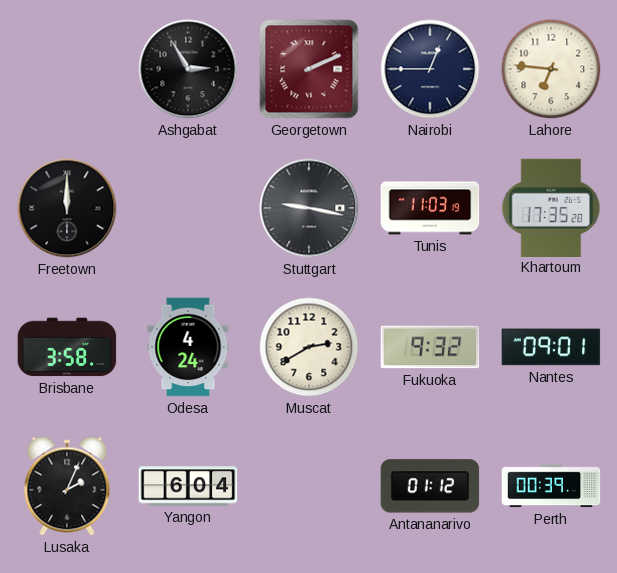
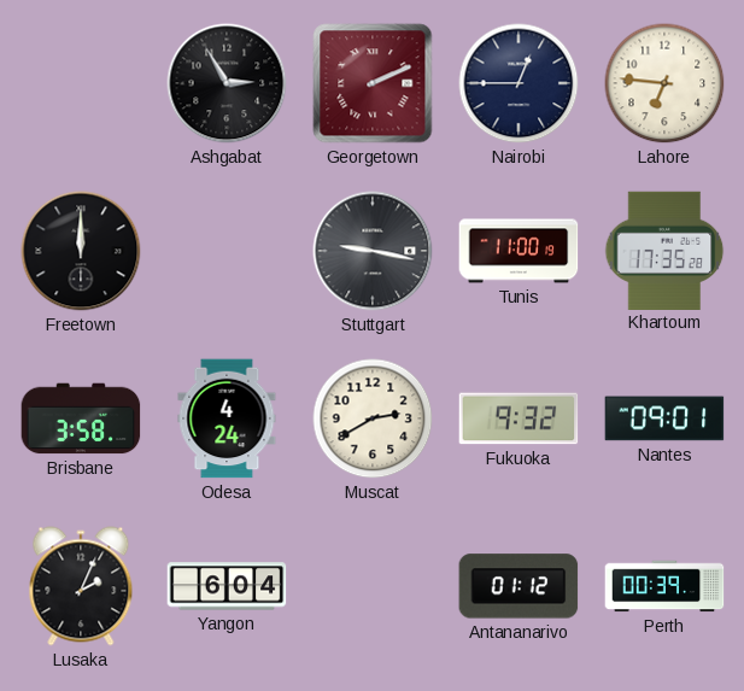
Tunis: 11:03 -> 11:00
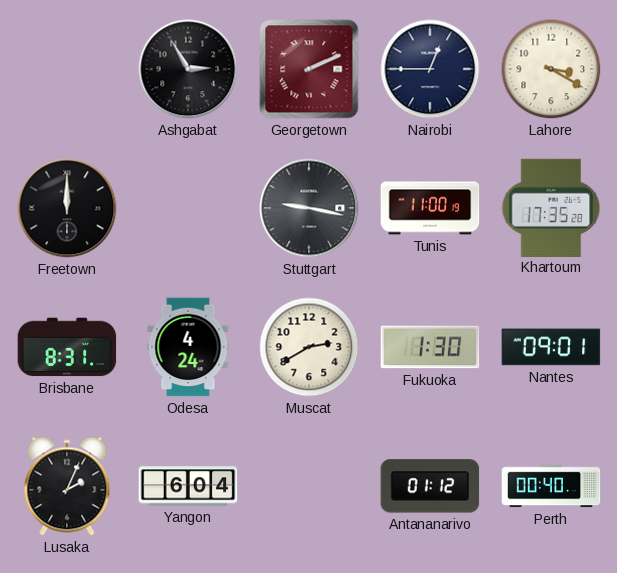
Lahore: 6:46 -> 3:20
Brisbane: 3:58 -> 8:31
Fukuoka: 9:32 -> 1:30
Perth: 00:39 -> 00:40
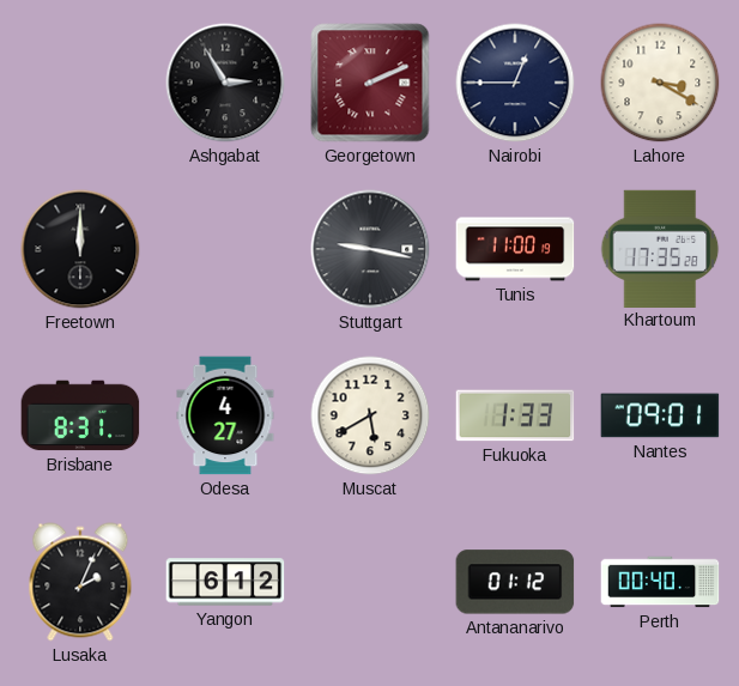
Odesa: 4:24 -> 4:27
Muscat: 2:40 -> 5:40
Fukuoka: 1:30 -> 1:33
Yangon: 6:04 -> 6:12
